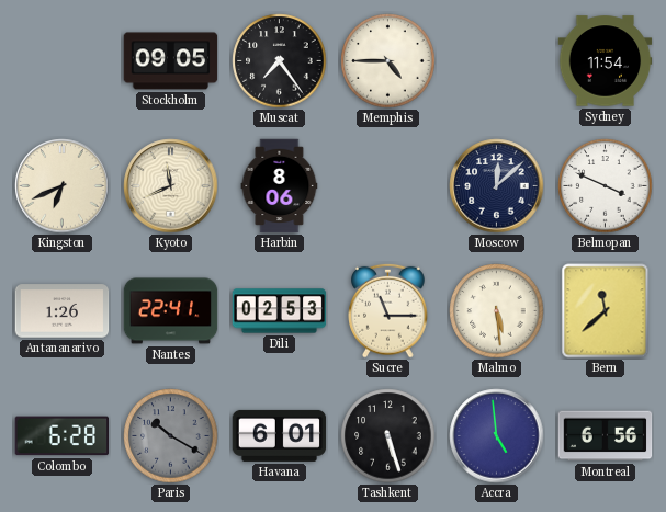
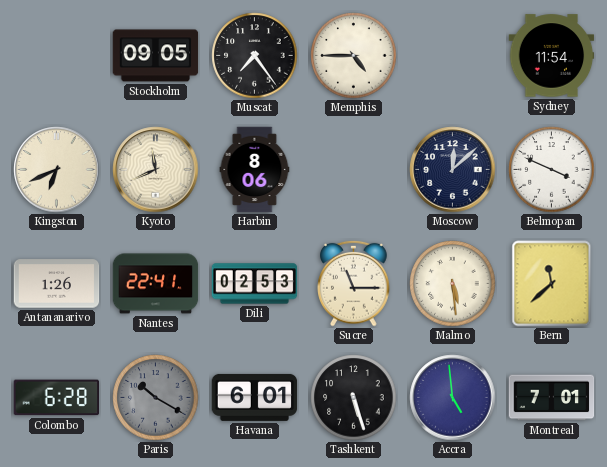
Montreal: 6:56 -> 7:01
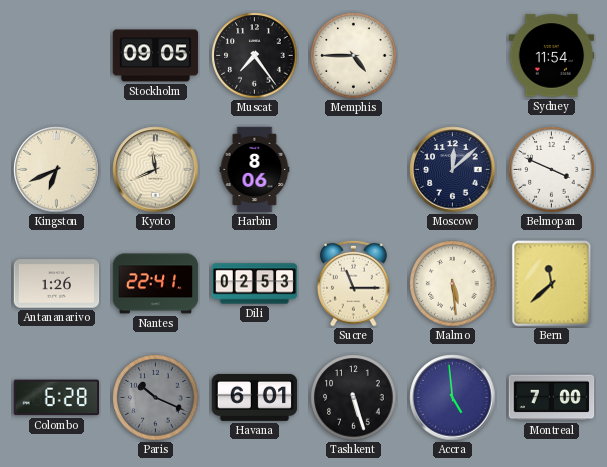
Paris: 10:20 -> 10:19
Montreal: 7:01 -> 7:00
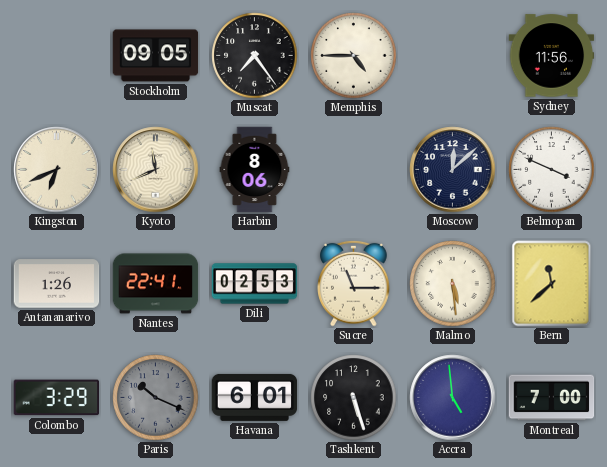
Sydney: 11:54 -> 11:56
Colombo: 6:28 -> 3:29
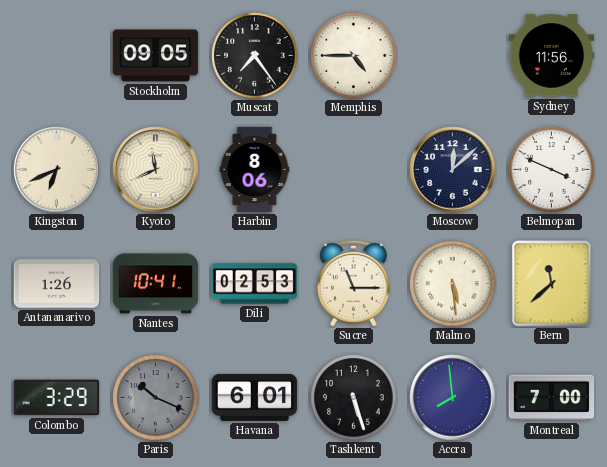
Nantes: 22:41 -> 10:41
Accra: 4:59 -> 7:59
